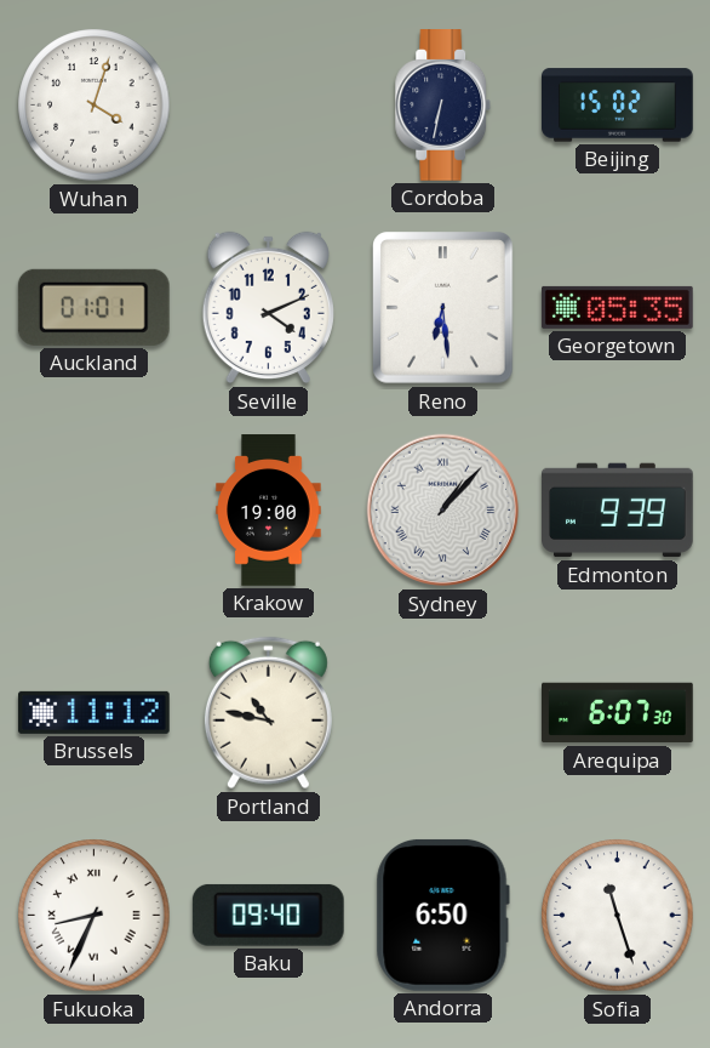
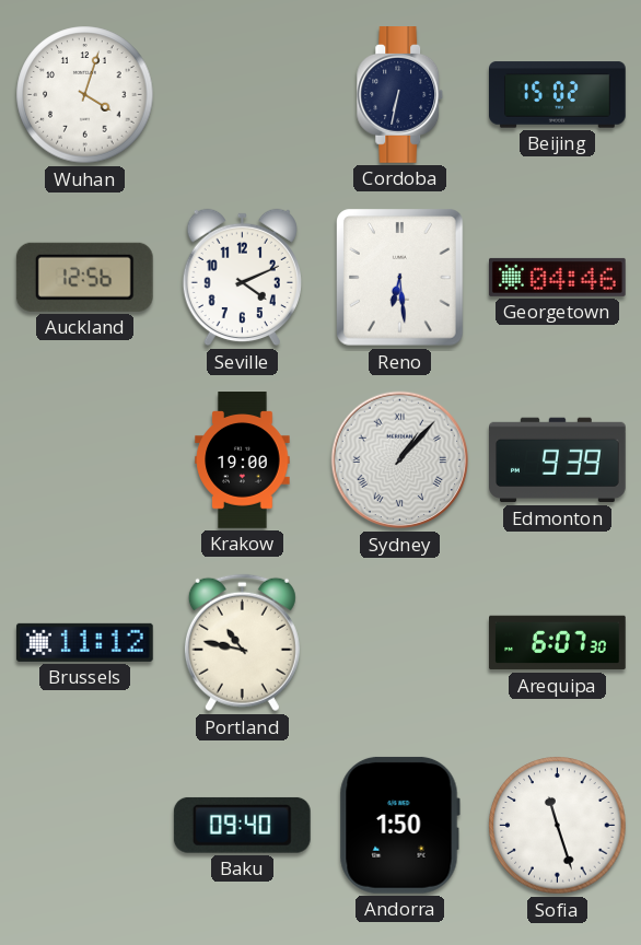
Auckland: 01:01 -> 12:56
Georgetown: 05:35 -> 04:46
Fukuoka: 8:34 -> none
Andorra: 6:50 -> 1:50
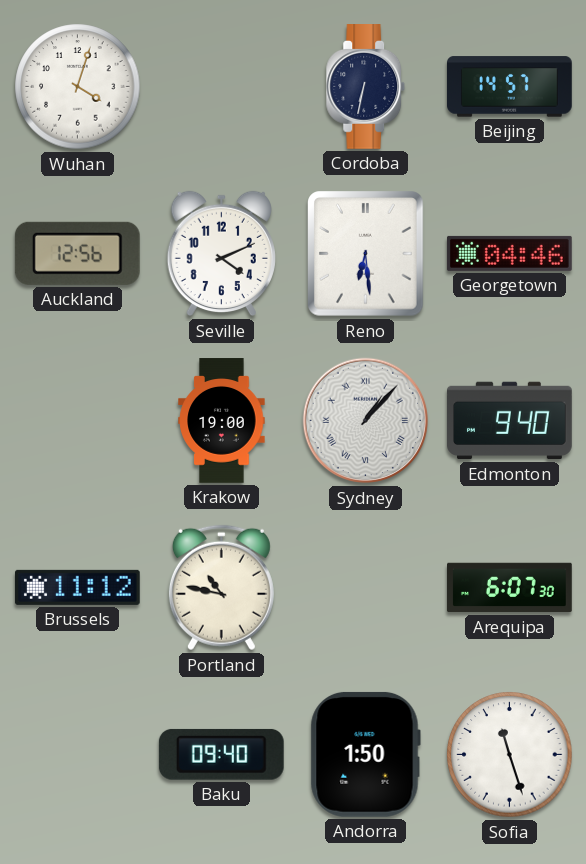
Beijing: 15:02 -> 14:57
Edmonton: 9:39 -> 9:40
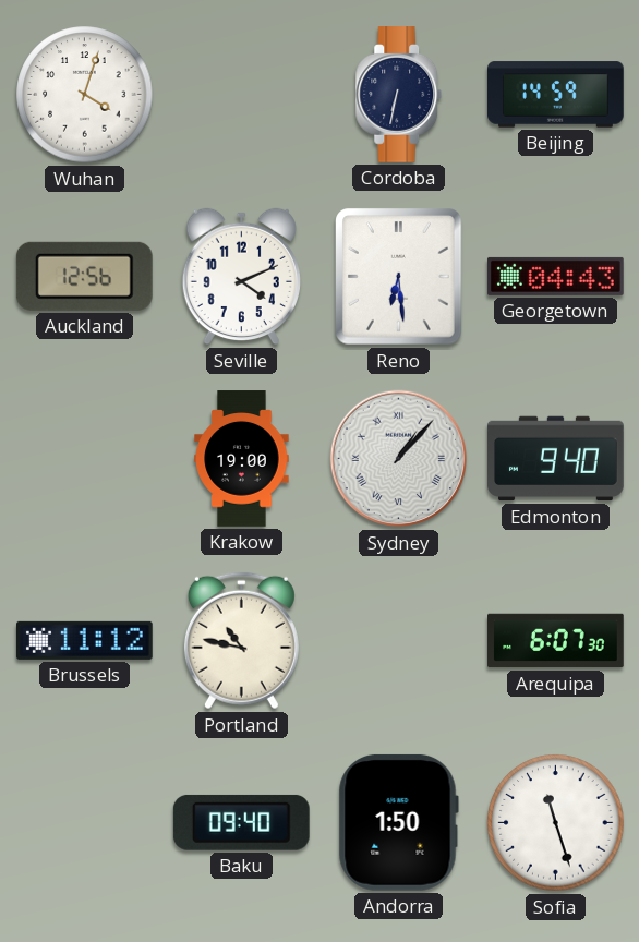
Beijing: 14:57 -> 14:59
Georgetown: 04:46 -> 04:43
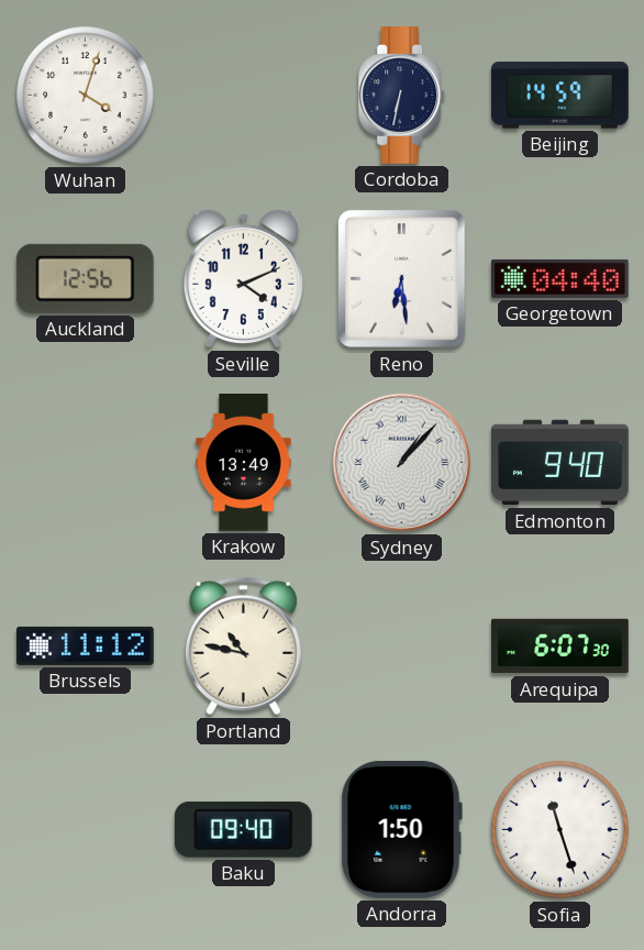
Georgetown: 04:43 -> 04:40
Krakow: 19:00 -> 13:49
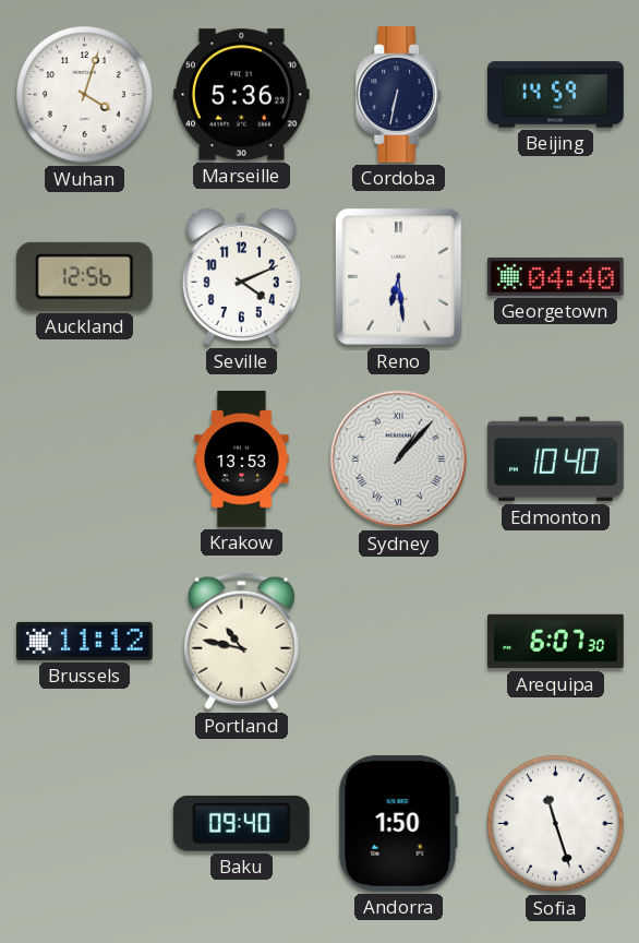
Marseille: none -> 5:36
Krakow: 13:49 -> 13:53
Edmonton: 9:40 -> 10:40
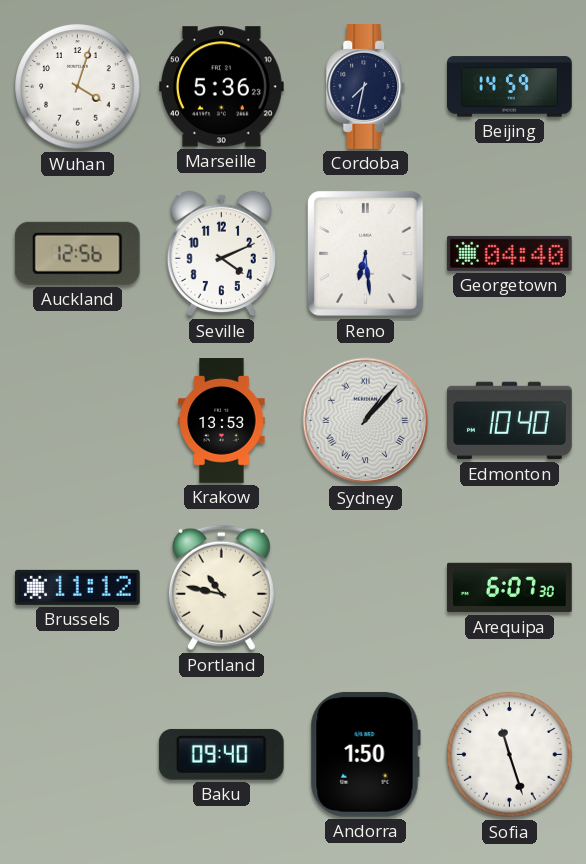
Cordoba: 6:32 -> 7:32
